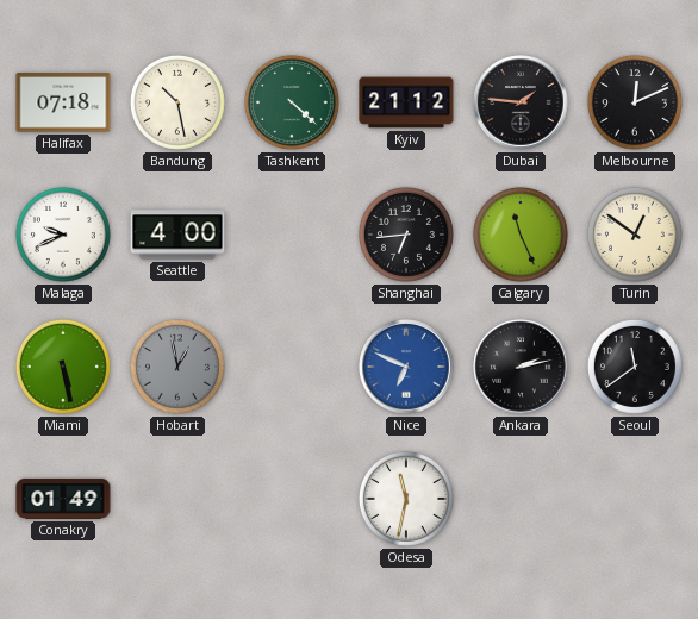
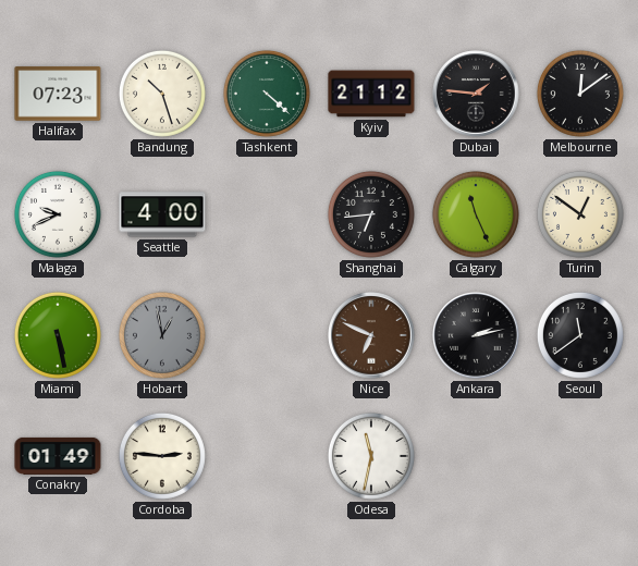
Halifax: 07:18 -> 07:23
Bandung: 10:28 -> 10:27
Melbourne: 12:11 -> 12:09
Nice dial: blue -> brown
Cordoba: none -> 2:46
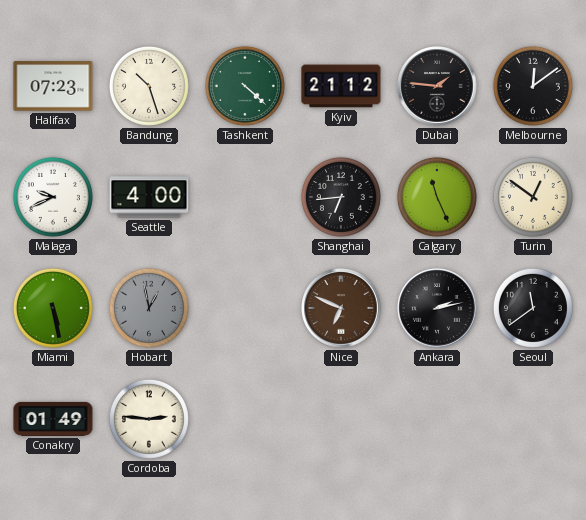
Odesa: 11:32 -> none
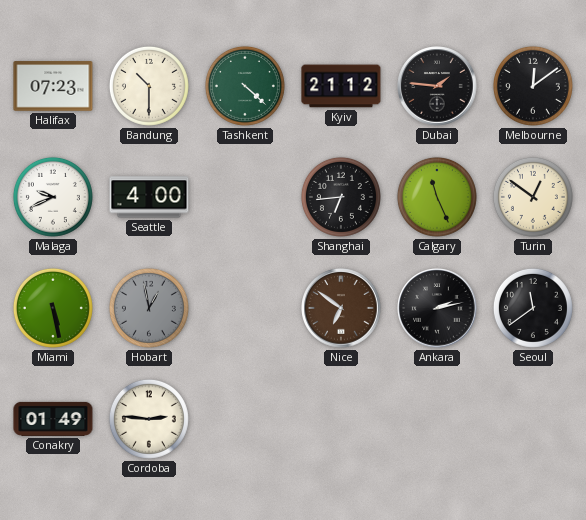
Bandung: 10:27 -> 10:30
Nice: 6:49 -> 6:51
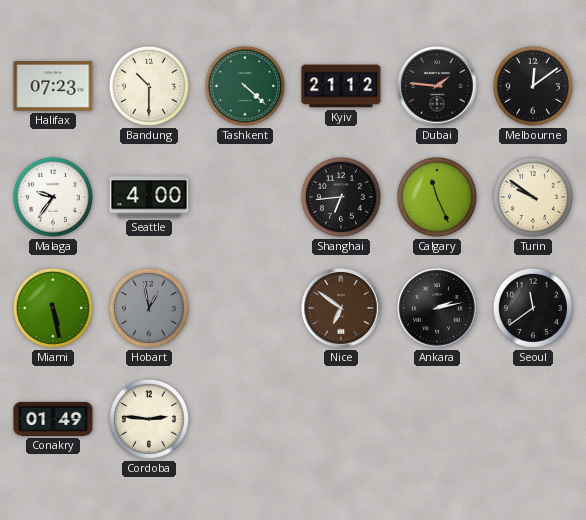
Malaga: 9:41 -> 9:36
Turin: 12:51 -> 9:51
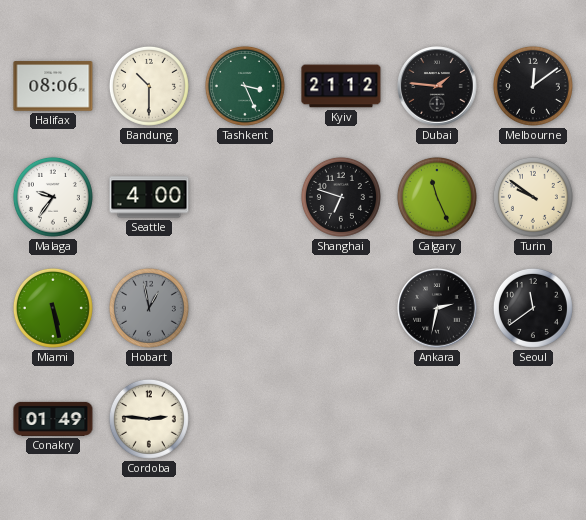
Halifax: 07:23 -> 08:06
Tashkent: 4:22 -> 3:26
Shanghai: 6:44 -> 6:48
Nice: 6:51 -> none
Ankara: 2:13 -> 2:32
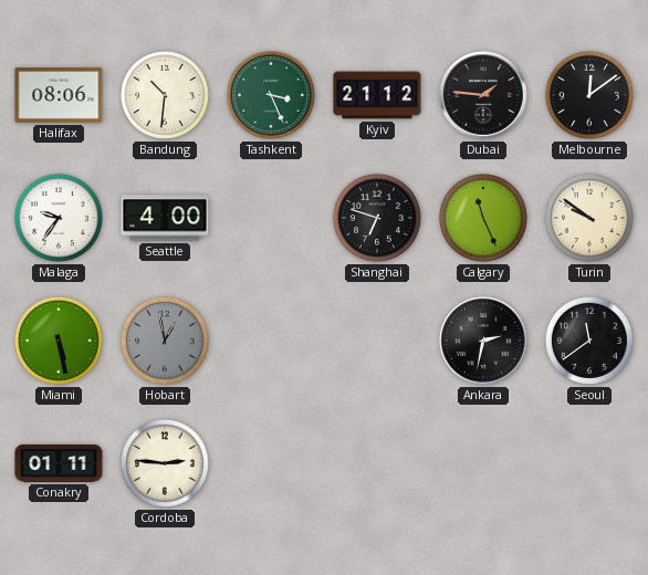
Bandung: 10:30 -> 10:31
Conakry: 01:49 -> 01:11
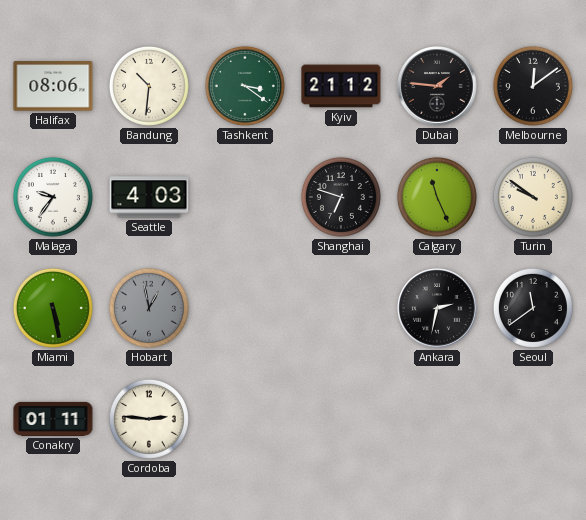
Tashkent: 3:26 -> 3:21
Seattle: 4:00 -> 4:03
